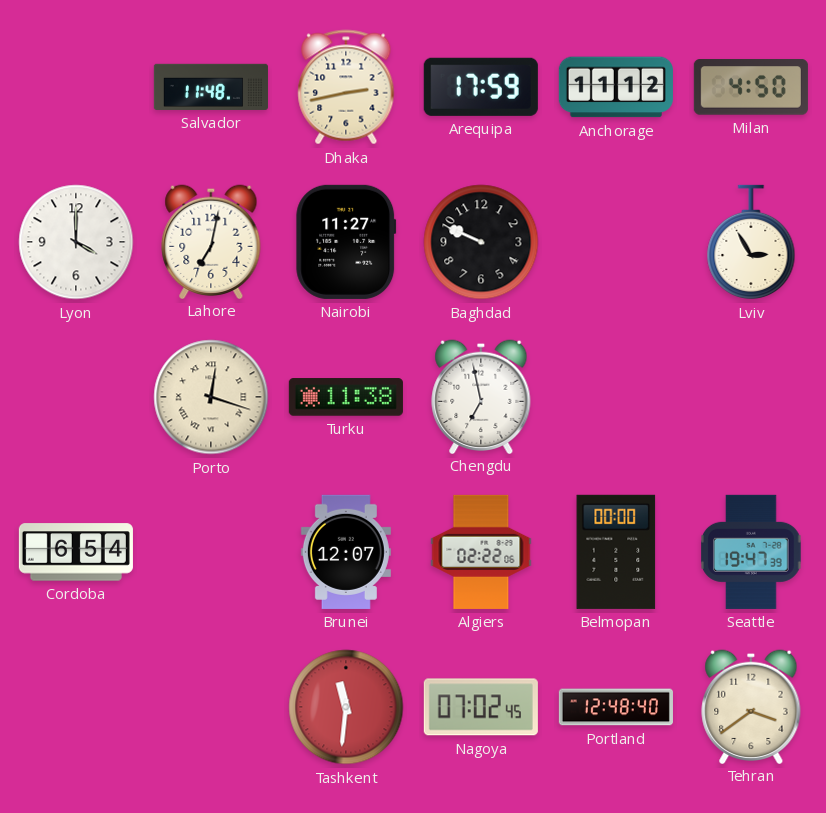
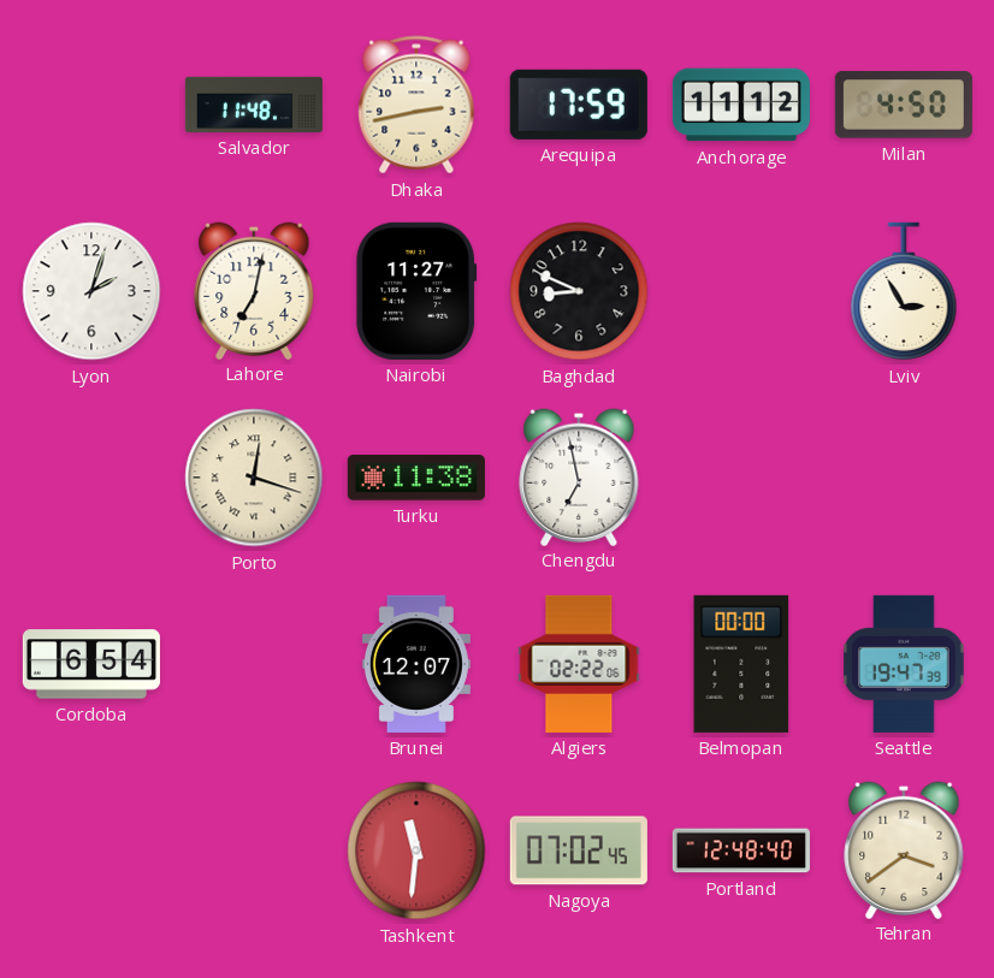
Lyon: 4:00 -> 2:03
Baghdad: 9:49 -> 8:49
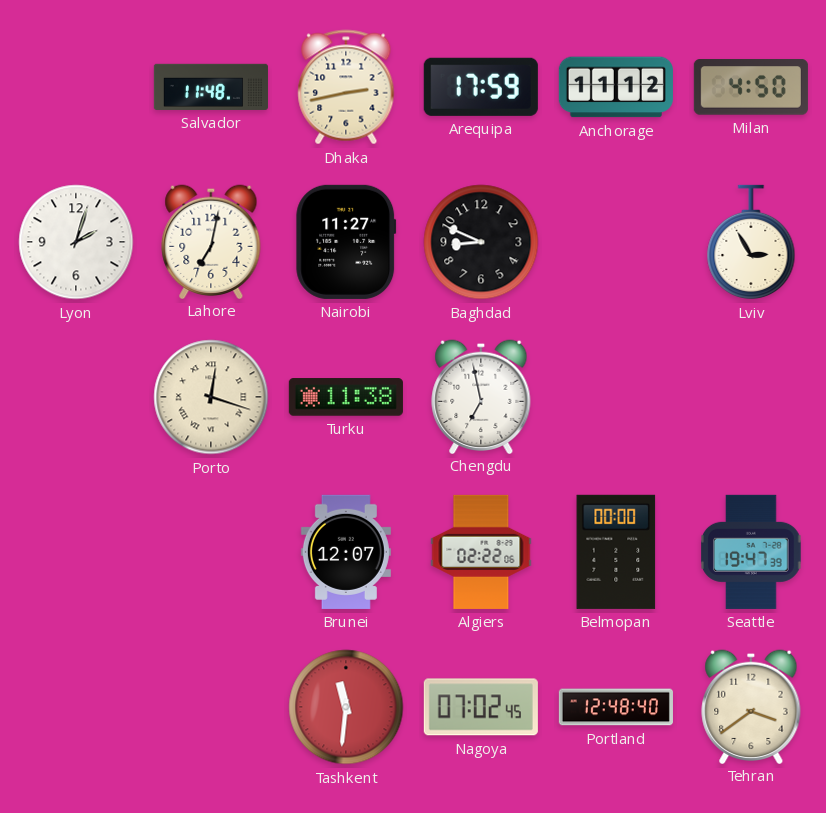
Cordoba: 6:54 -> none
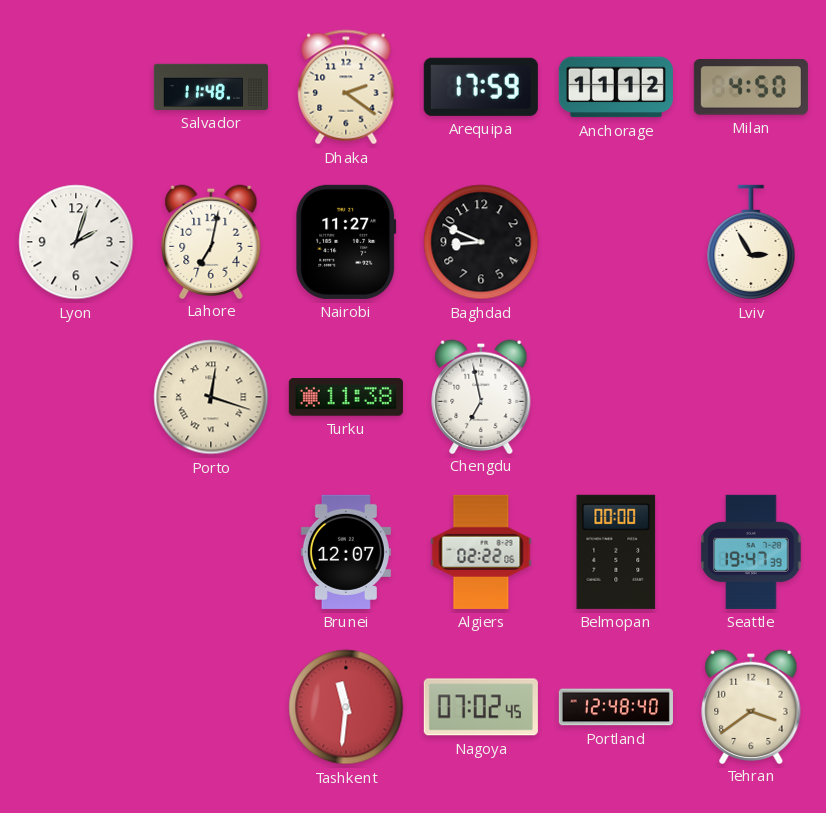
Dhaka: 2:43 -> 2:21
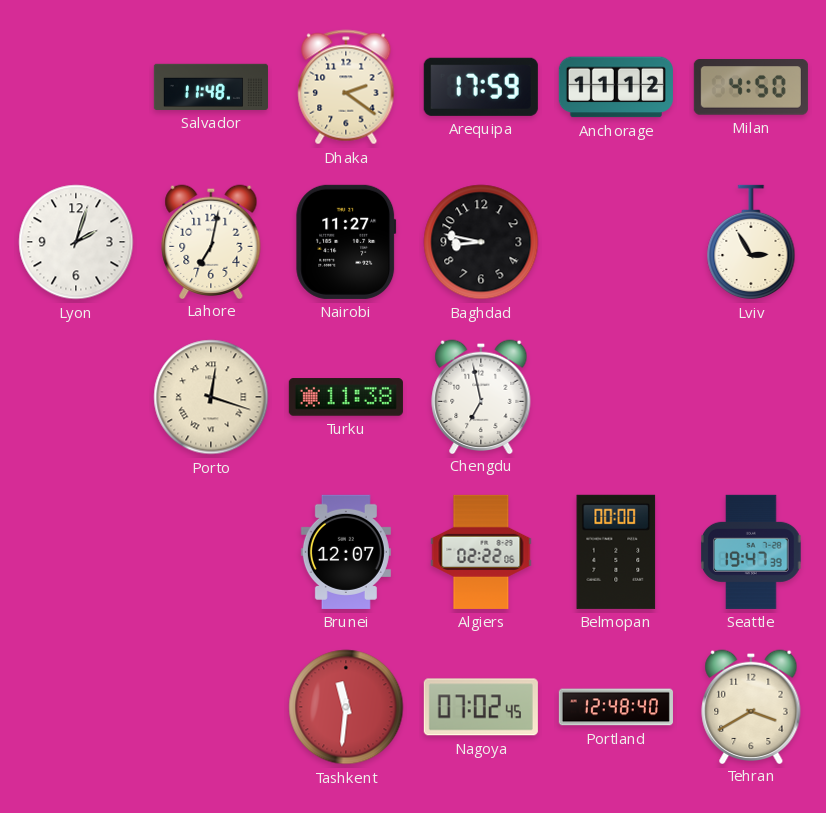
Baghdad: 8:49 -> 8:47
Tehran: 3:39 -> 3:40
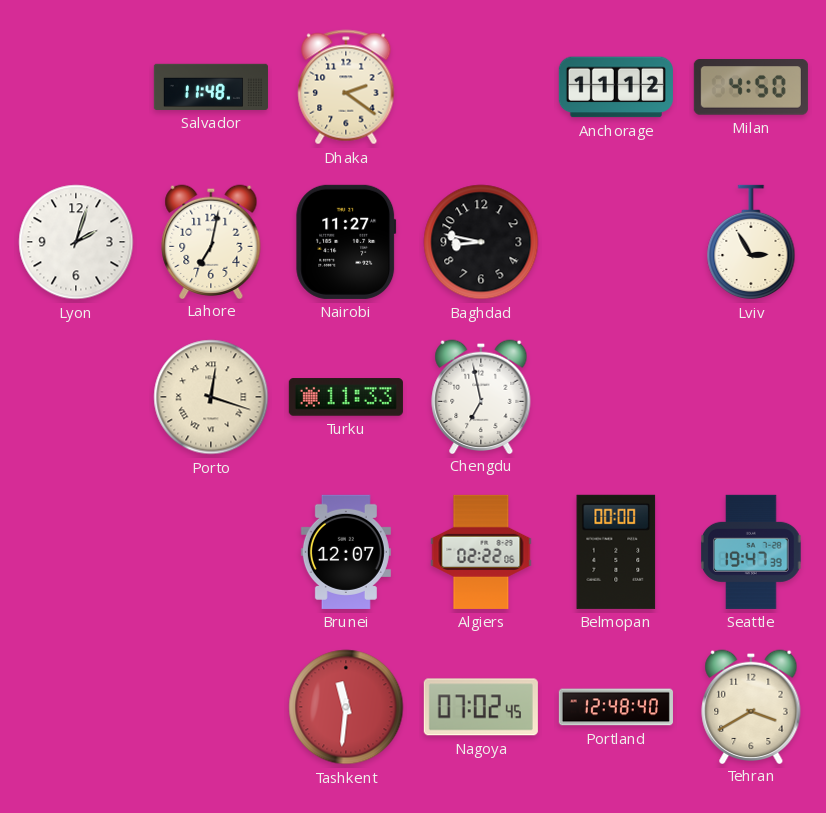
Arequipa: 17:59 -> none
Turku: 11:38 -> 11:33
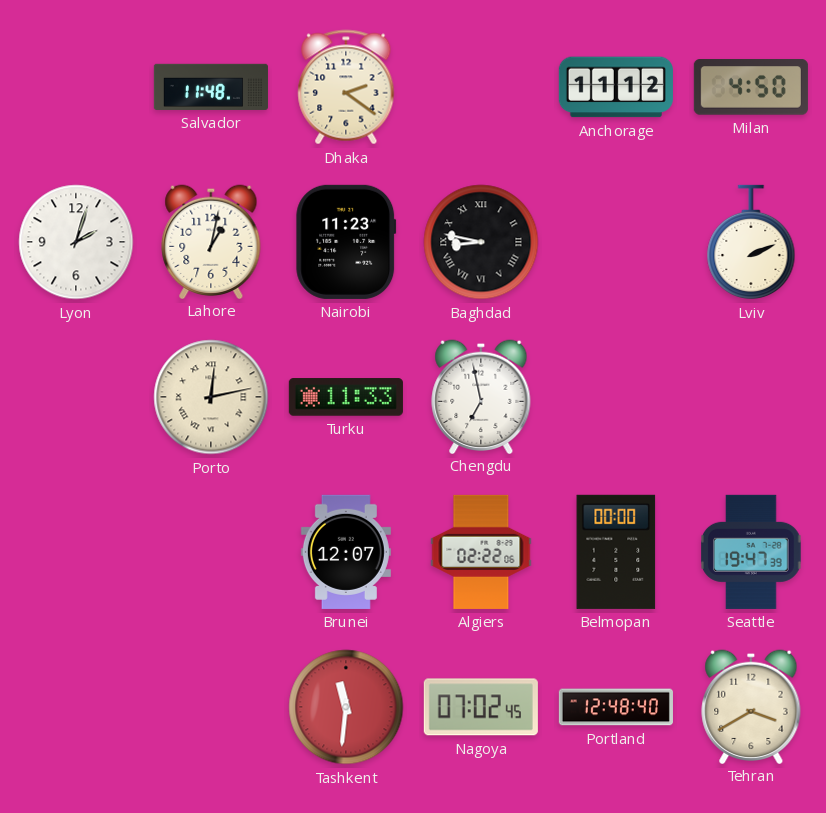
Lahore: 7:02 -> 1:02
Nairobi: 11:27 -> 11:23
Baghdad numerals: Arabic -> Roman
Lviv: 2:55 -> 2:11
Porto: 12:18 -> 12:13
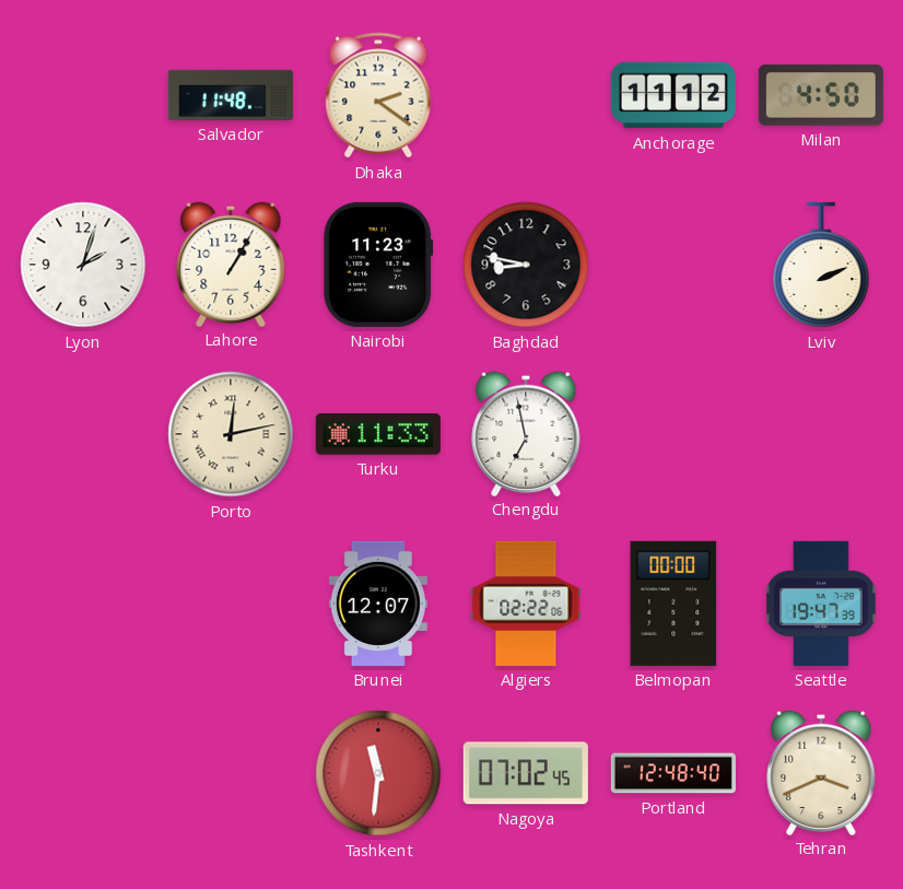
Lahore: 1:02 -> 1:05
Baghdad numerals: Roman -> Arabic
Tehran: 3:40 -> 3:41
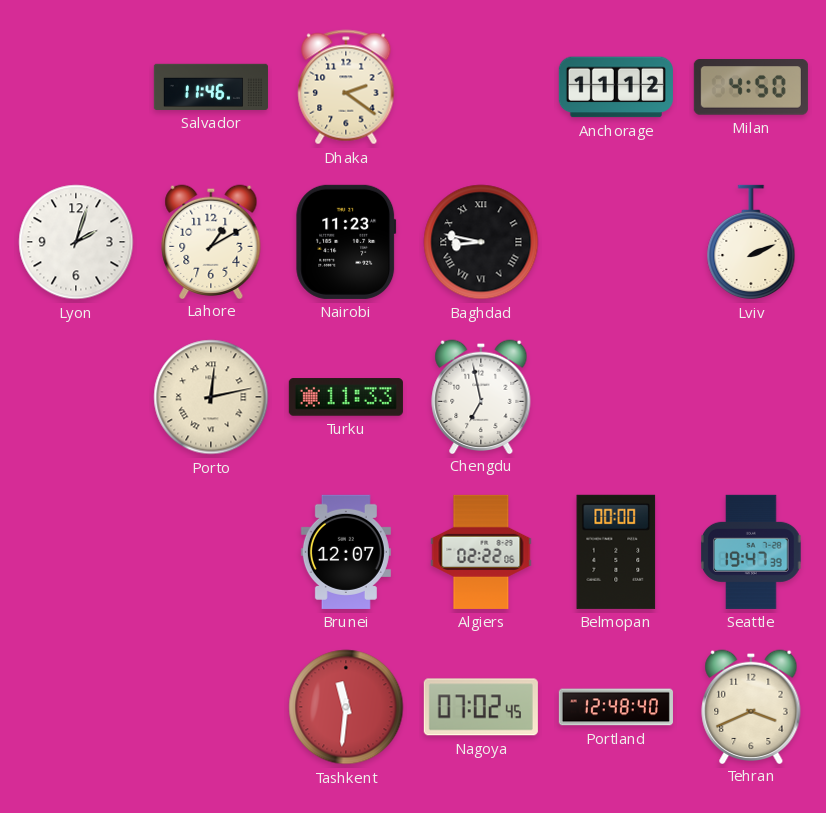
Salvador: 11:48 -> 11:46
Lahore: 1:05 -> 1:10
Baghdad numerals: Arabic -> Roman
